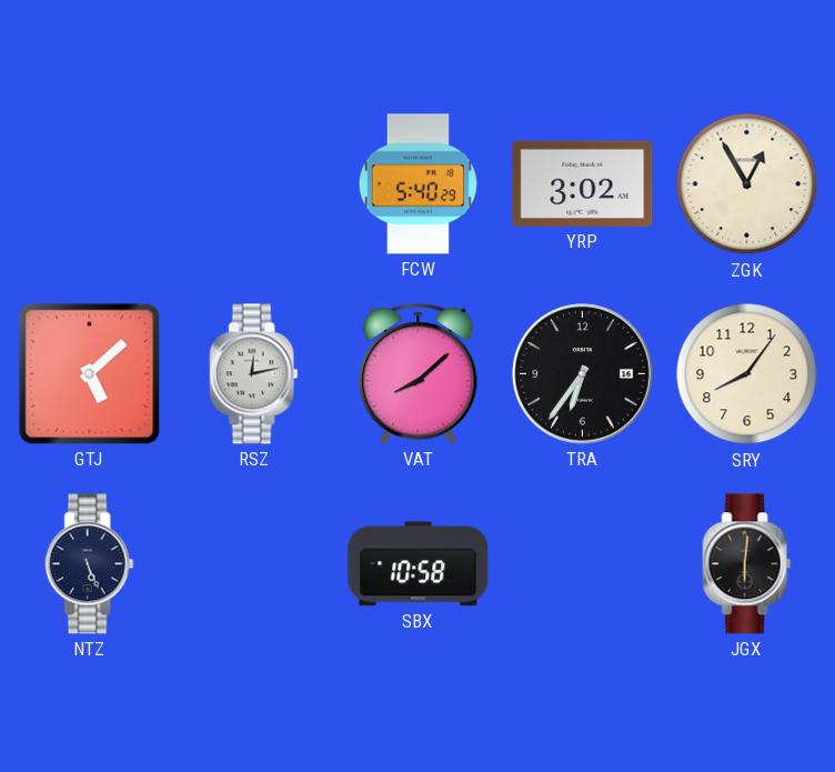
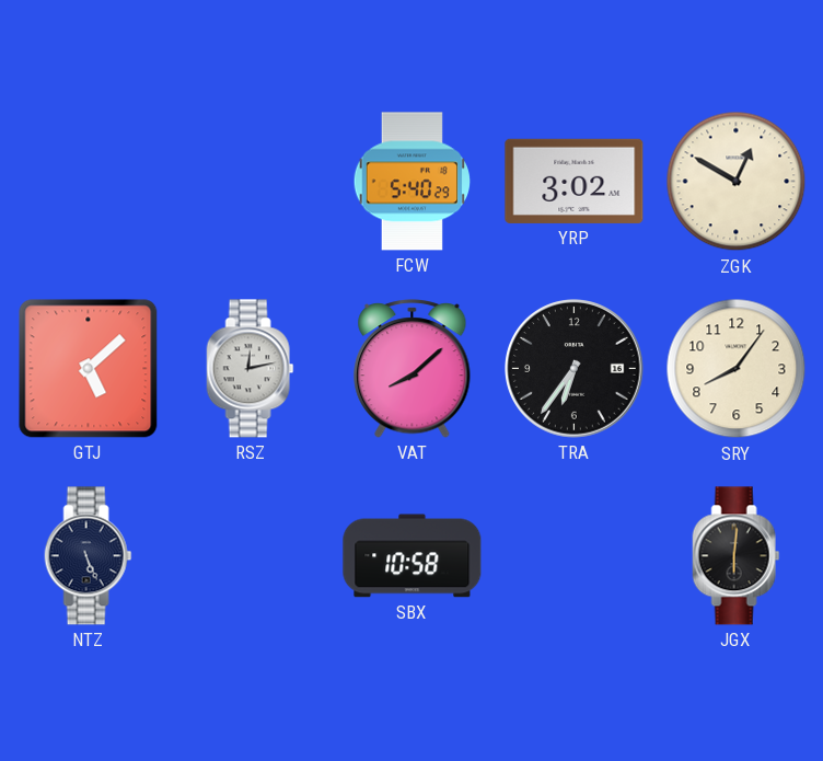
ZGK: 12:55 -> 12:50
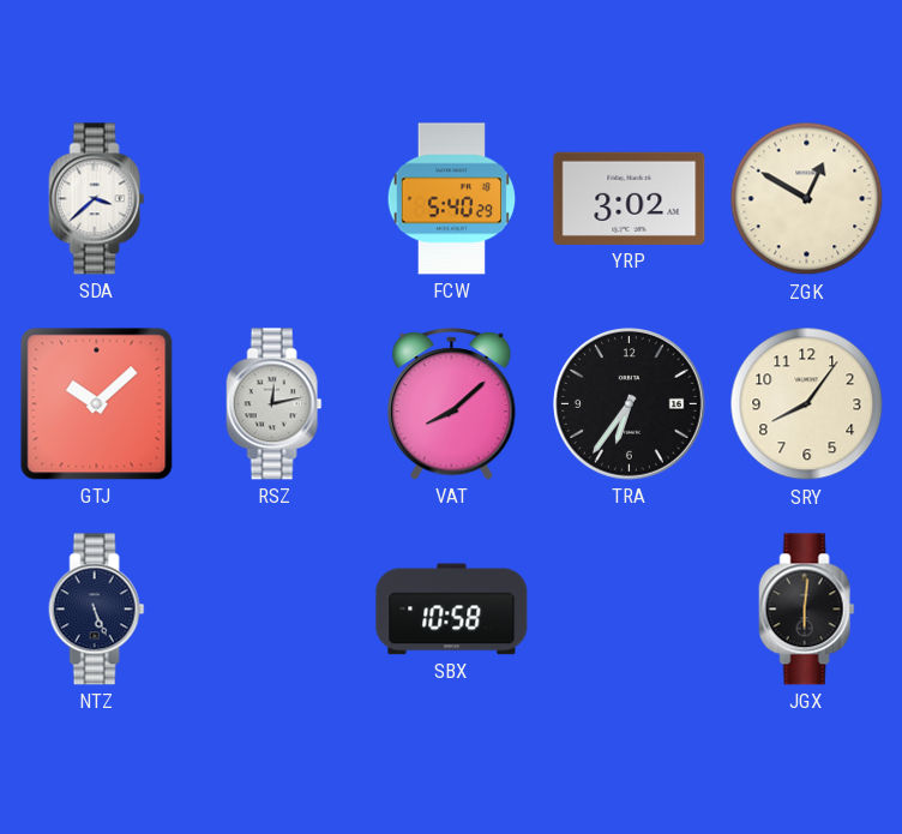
SDA: none -> 3:38
GTJ: 5:08 -> 10:08
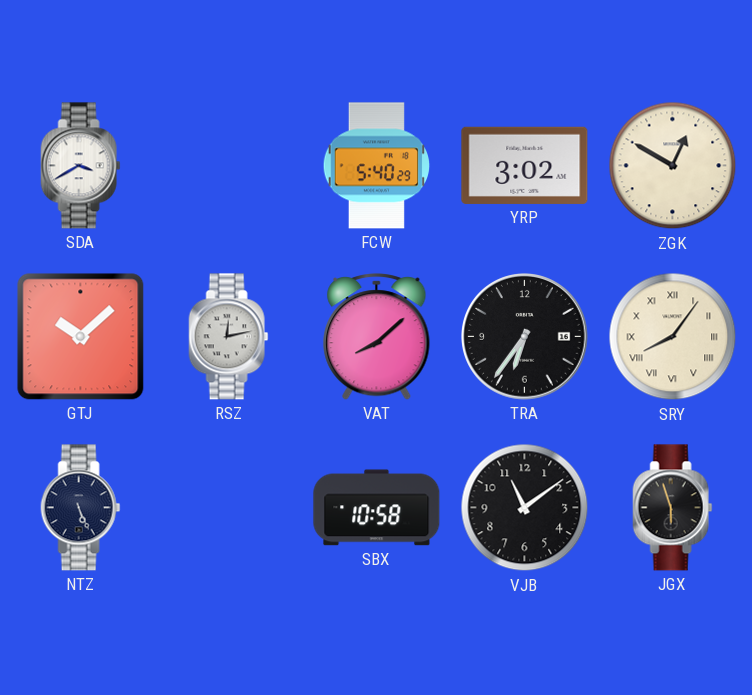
SDA: 3:38 -> 3:40
SRY numerals: Arabic -> Roman
VJB: none -> 11:09
JGX: 6:01 -> 5:57
